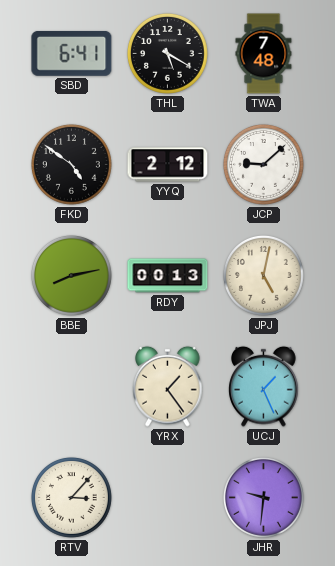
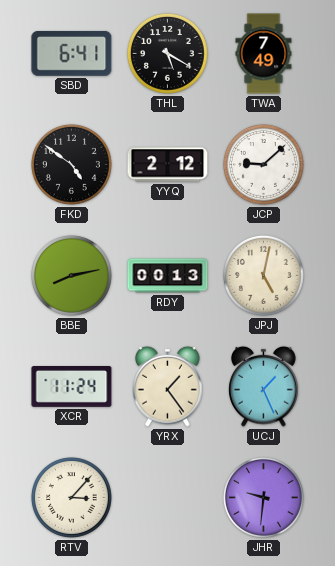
TWA: 7:48 -> 7:49
XCR: none -> 11:24
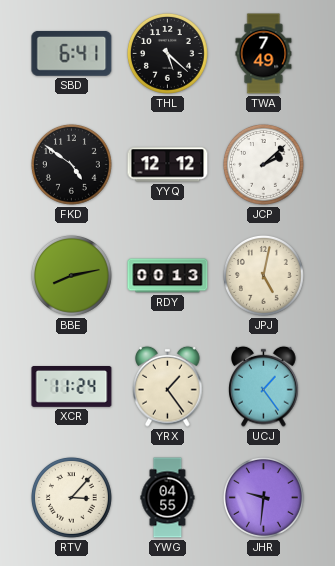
THL: 5:20 -> 5:22
YYQ: 2:12 -> 12:12
JCP: 9:08 -> 2:08
UCJ: 1:26 -> 1:24
YWG: none -> 04:55
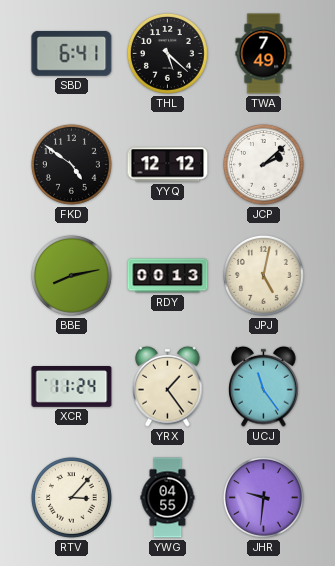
UCJ: 1:24 -> 11:24
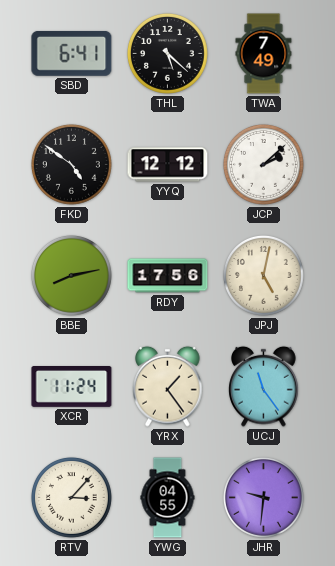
RDY: 00:13 -> 17:56
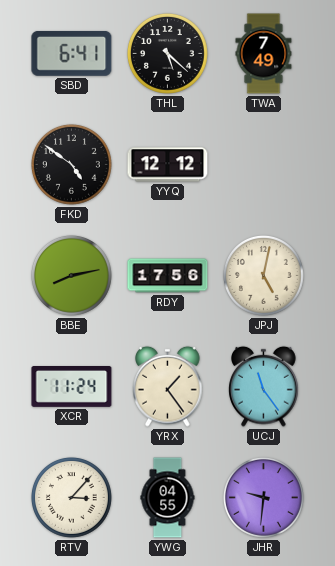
JCP: 2:08 -> none
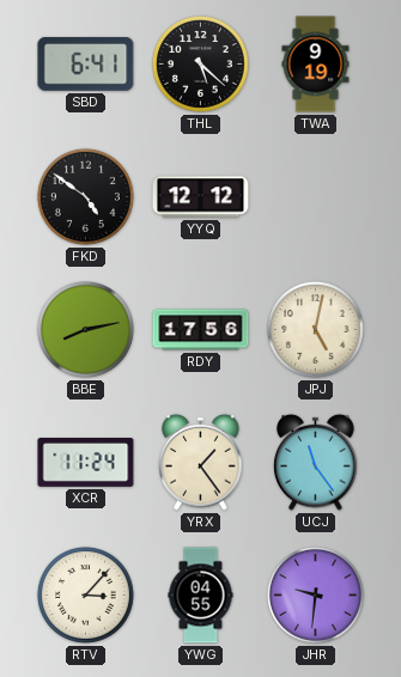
TWA: 7:49 -> 9:19
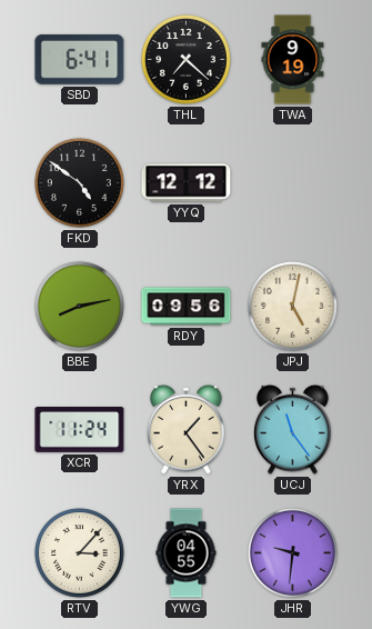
THL: 5:22 -> 7:22
RDY: 17:56 -> 09:56
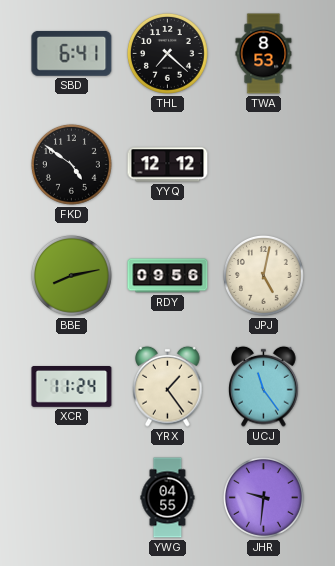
TWA: 9:19 -> 8:53
RTV: 3:07 -> none
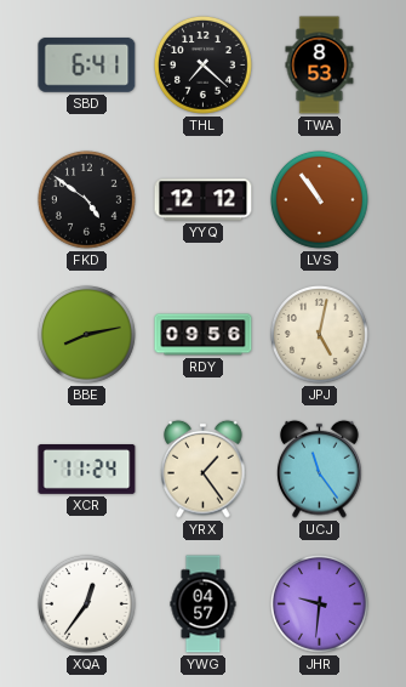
LVS: none -> 10:54
XQA: none -> 12:36
YWG: 04:55 -> 04:57
